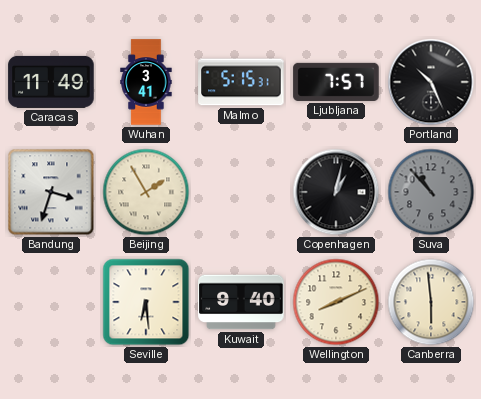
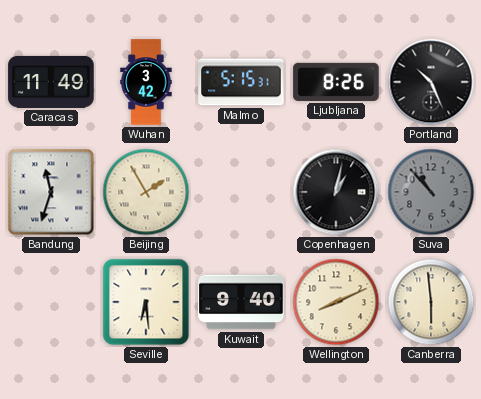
Wuhan: 3:41 -> 3:42
Ljubljana: 7:57 -> 8:26
Bandung: 3:33 -> 11:33
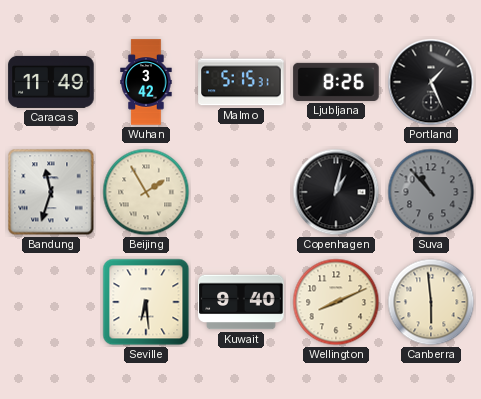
Portland: 10:26 -> 1:26
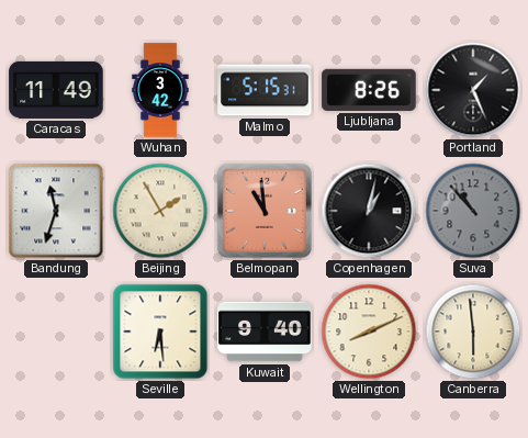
Belmopan: none -> 10:59
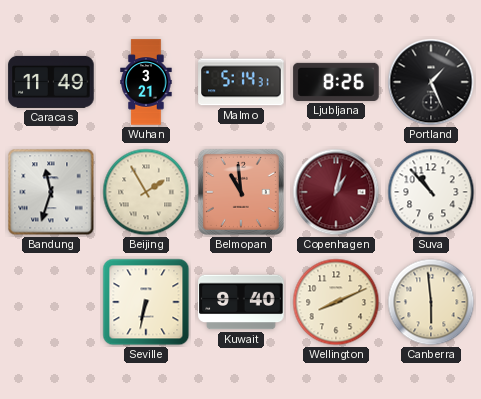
Wuhan: 3:42 -> 3:21
Malmo: 5:15 -> 5:14
Copenhagen dial: black -> burgundy
Suva dial: grey -> white
Seville: 6:29 -> 6:32
